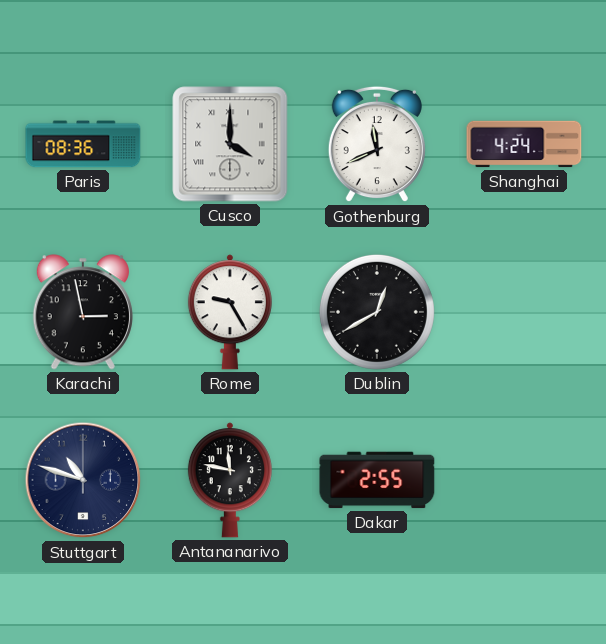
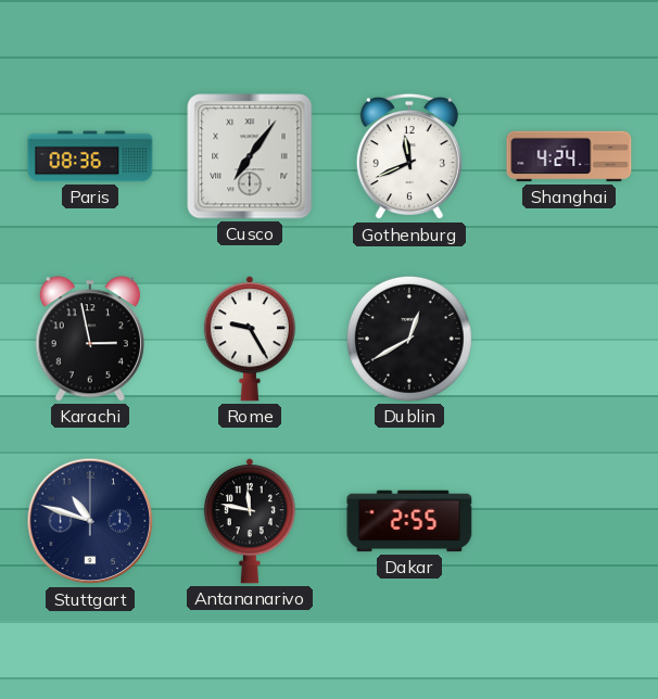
Cusco: 4:00 -> 7:06
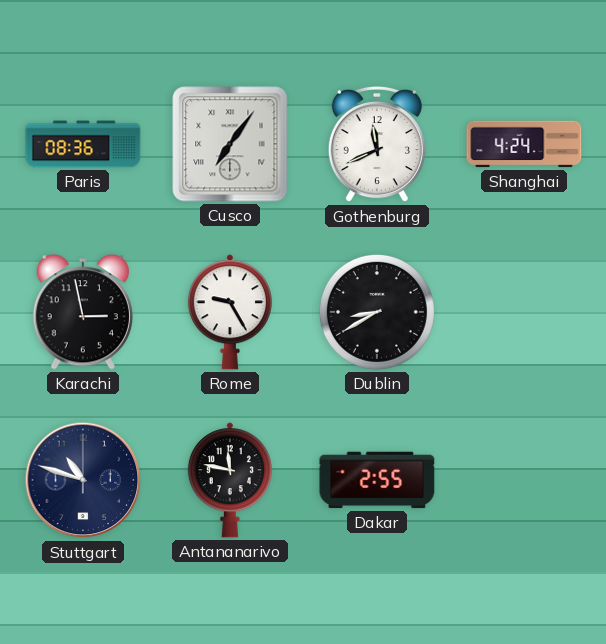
Dublin: 12:40 -> 8:40
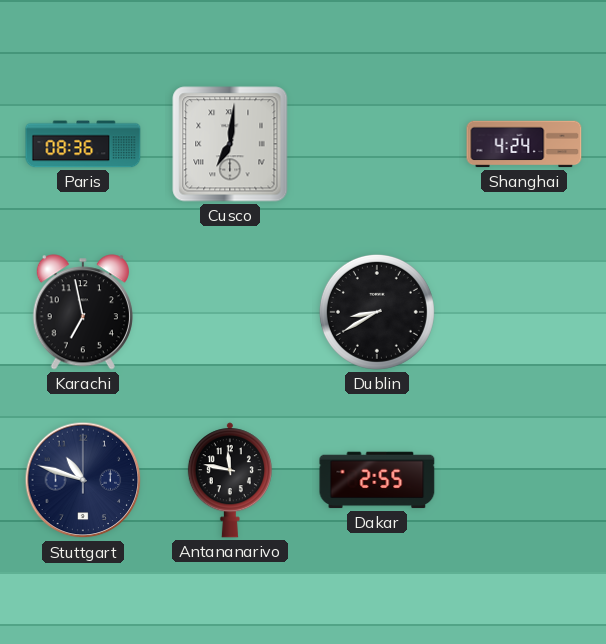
Cusco: 7:06 -> 7:01
Gothenburg: 11:41 -> none
Karachi: 2:58 -> 6:58
Rome: 9:25 -> none
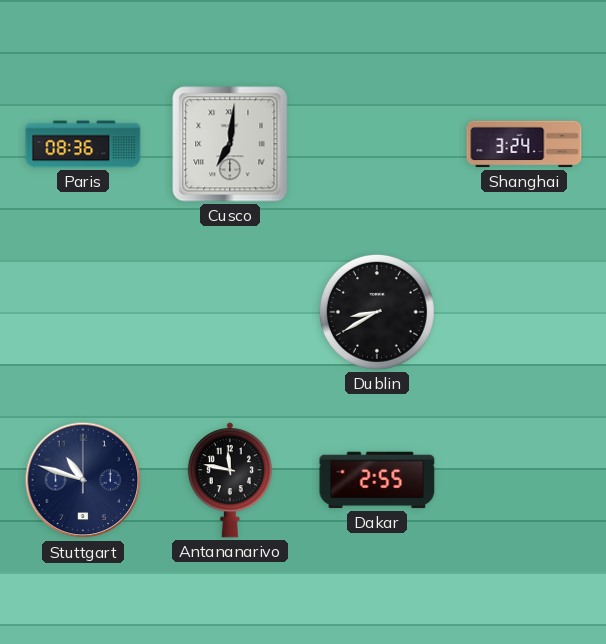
Shanghai: 4:24 -> 3:24
Karachi: 6:58 -> none
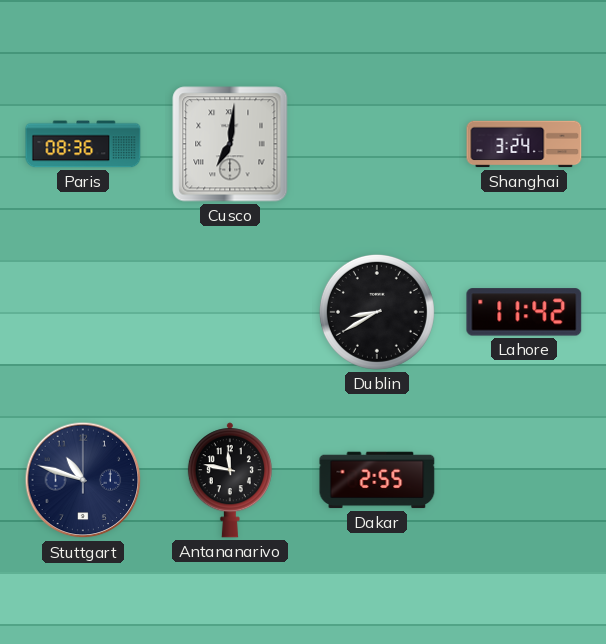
Lahore: none -> 11:42
